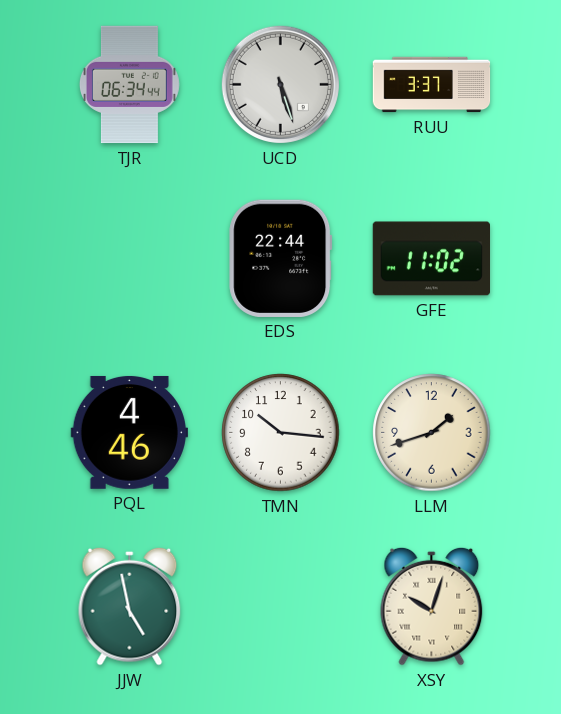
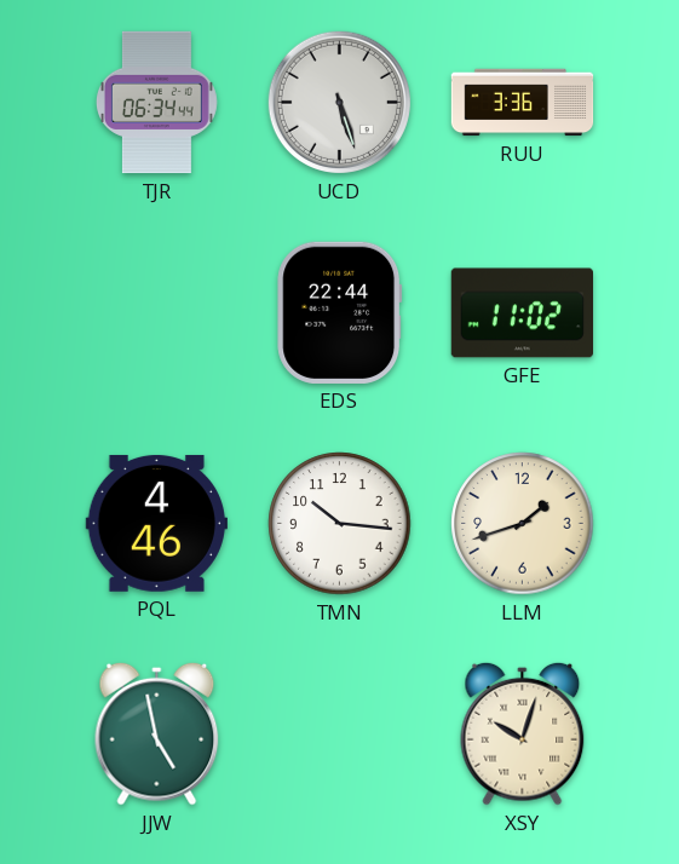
RUU: 3:37 -> 3:36
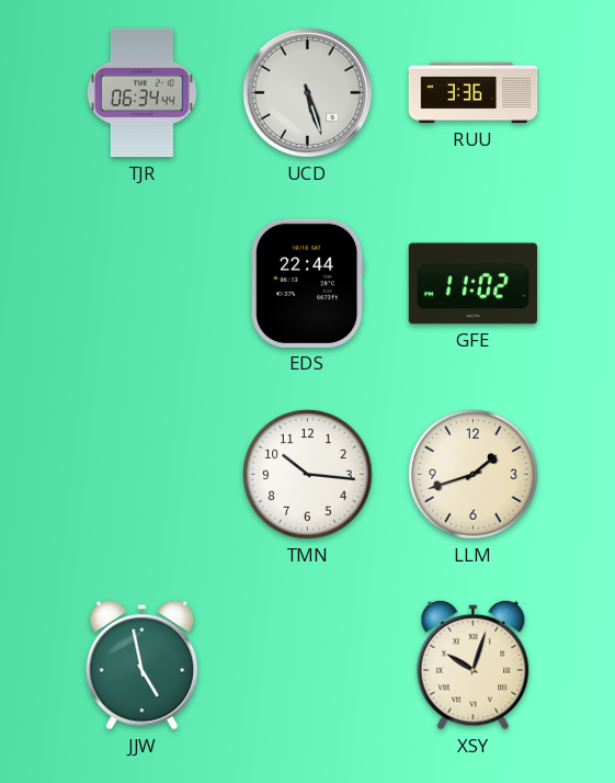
PQL: 4:46 -> none
